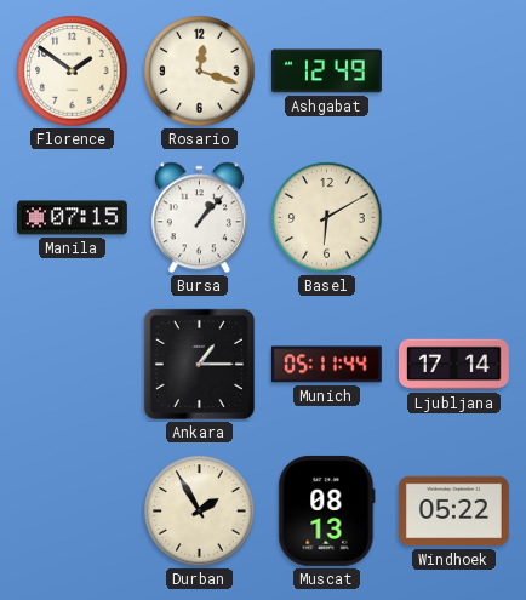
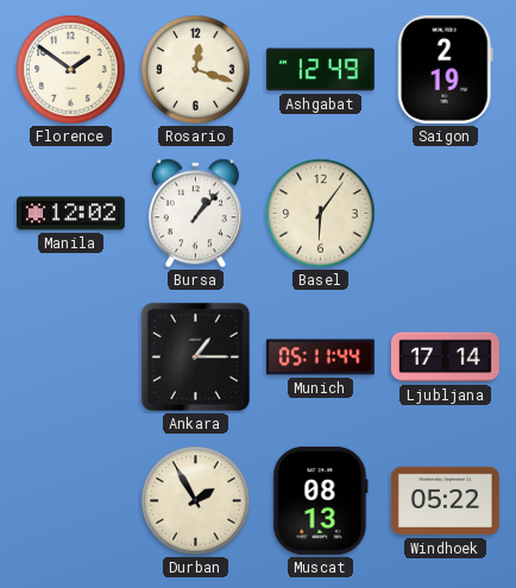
Saigon: none -> 2:19
Manila: 07:15 -> 12:02
Basel: 6:10 -> 6:06
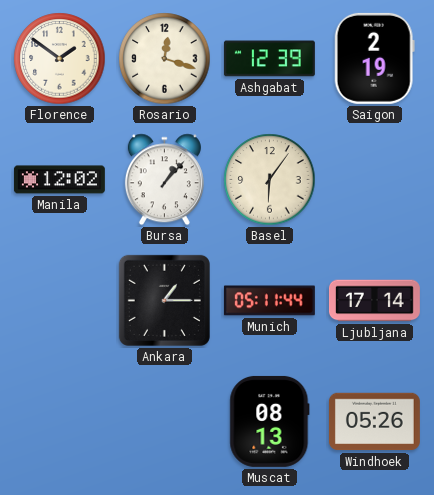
Ashgabat: 12:49 -> 12:39
Durban: 1:55 -> none
Windhoek: 05:22 -> 05:26
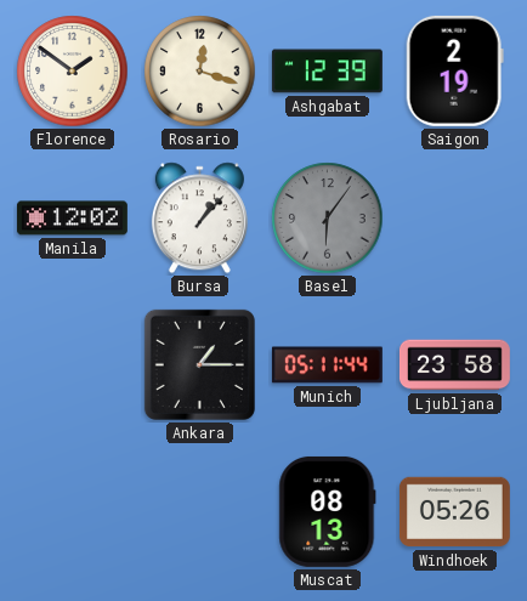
Basel dial: cream -> grey
Ljubljana: 17:14 -> 23:58
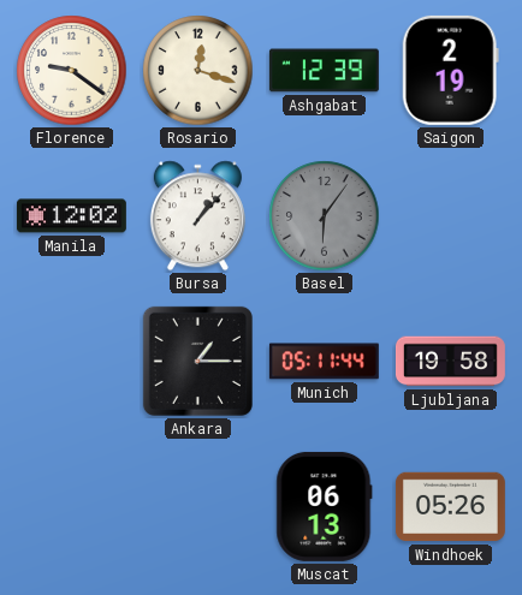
Florence: 1:51 -> 9:21
Ljubljana: 23:58 -> 19:58
Muscat: 08:13 -> 06:13
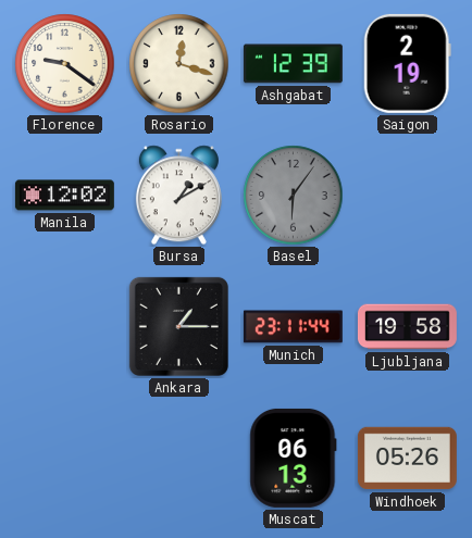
Bursa: 1:07 -> 1:10
Munich: 05:11 -> 23:11
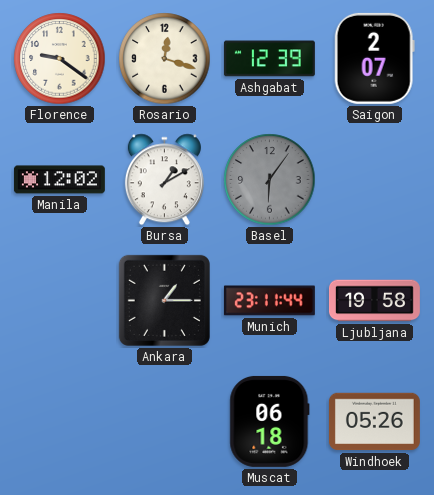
Saigon: 2:19 -> 2:07
Muscat: 06:13 -> 06:18
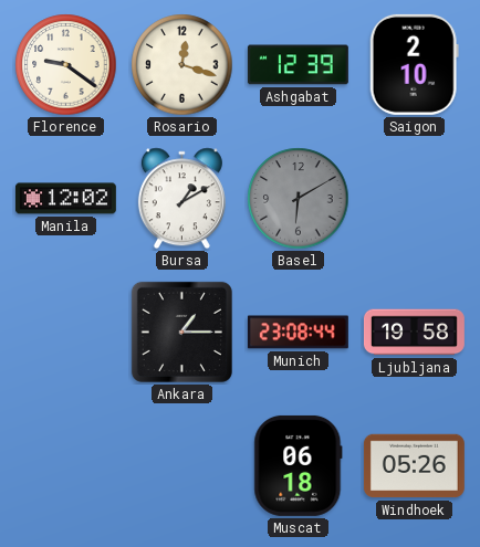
Saigon: 2:07 -> 2:10
Basel: 6:06 -> 6:10
Munich: 23:11 -> 23:08
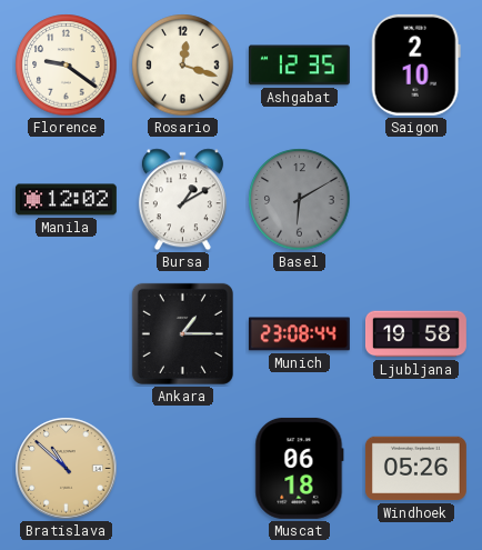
Ashgabat: 12:39 -> 12:35
Bratislava: none -> 10:52
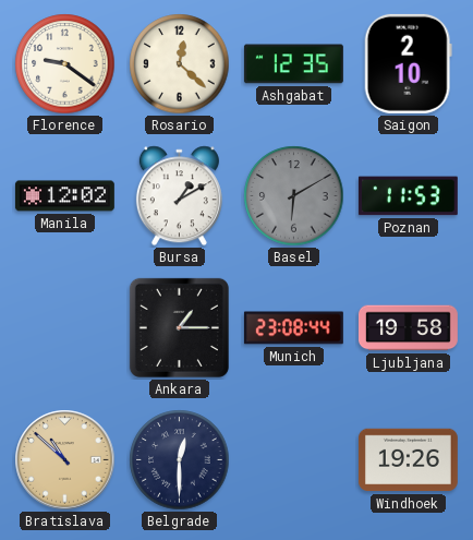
Rosario: 12:18 -> 12:22
Poznan: none -> 11:53
Belgrade: none -> 12:30
Muscat: 06:18 -> none
Windhoek: 05:26 -> 19:26
